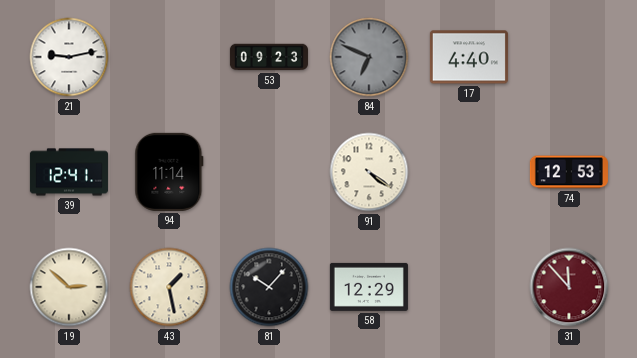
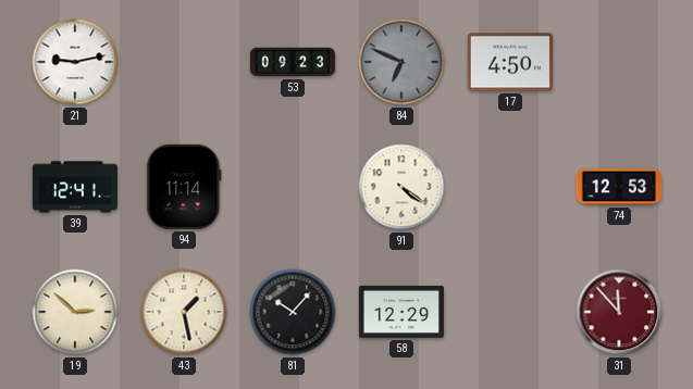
17: 4:40 -> 4:50
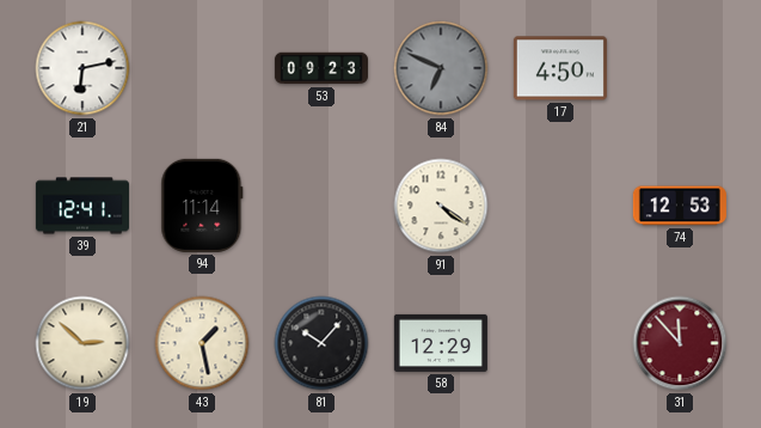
21: 9:13 -> 6:13
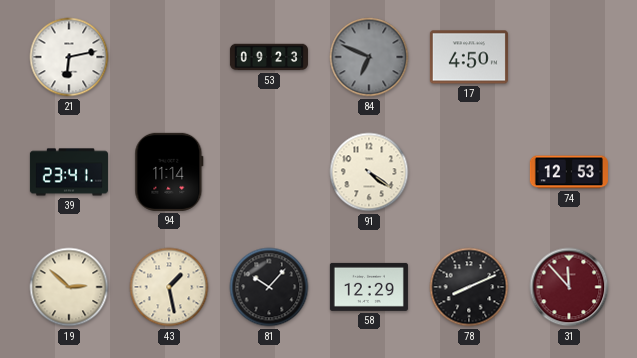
39: 12:41 -> 23:41
78: none -> 8:11
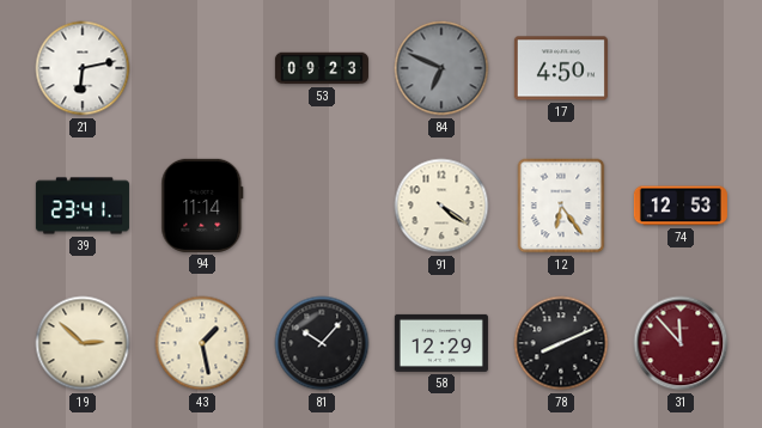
12: none -> 6:24
